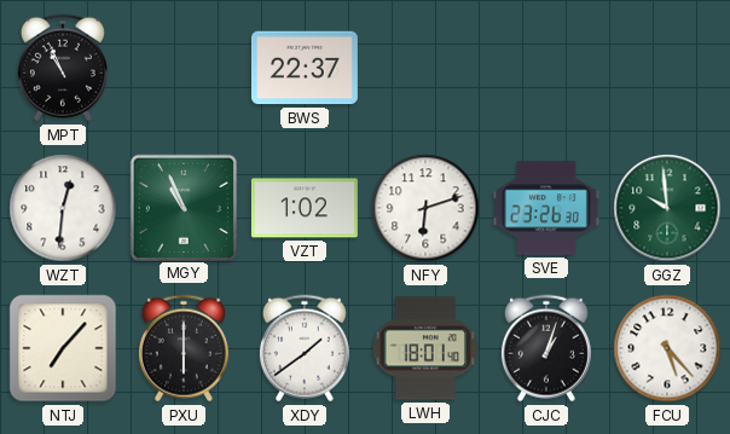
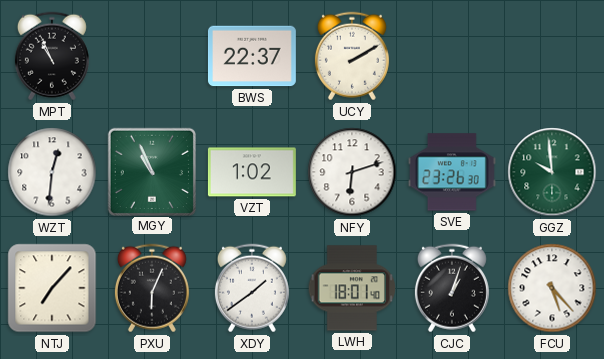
UCY: none -> 2:10
PXU: 6:00 -> 6:04
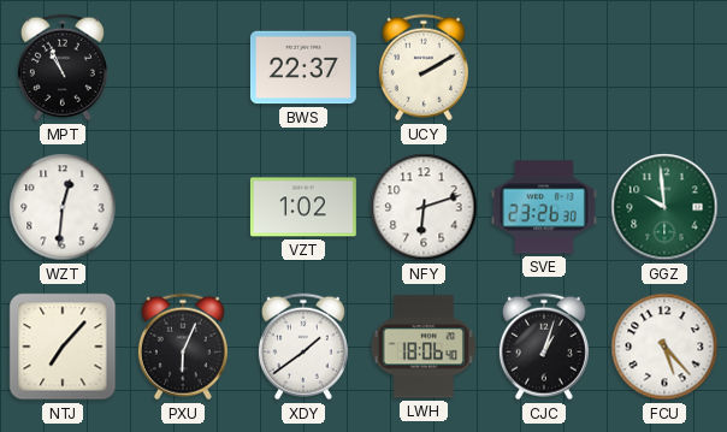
MGY: 10:56 -> none
LWH: 18:01 -> 18:06
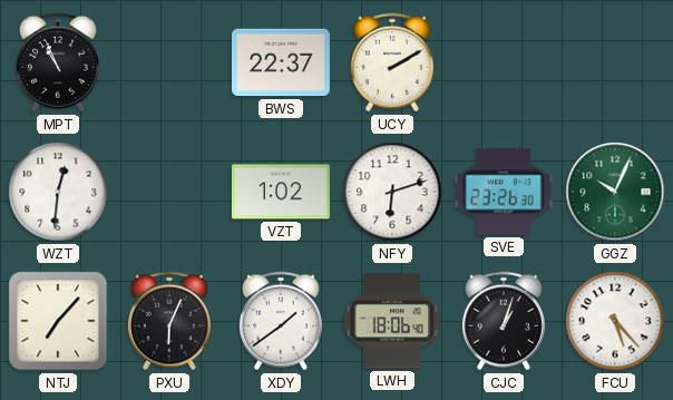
GGZ: 9:59 -> 10:04
